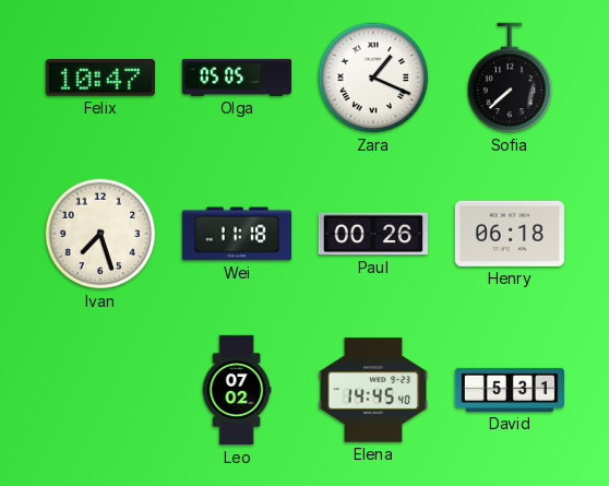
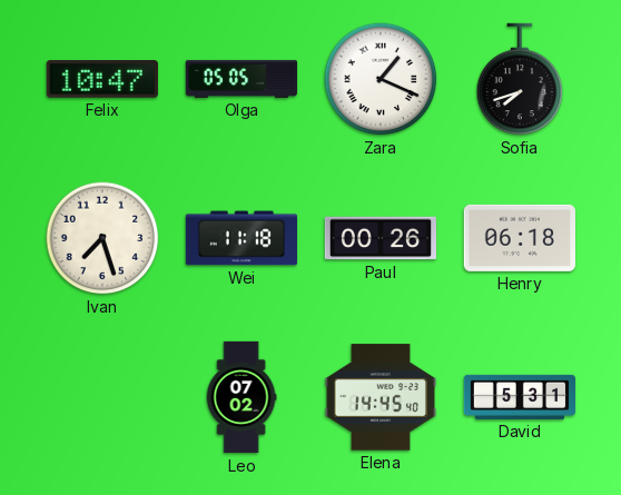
Sofia: 7:38 -> 7:42
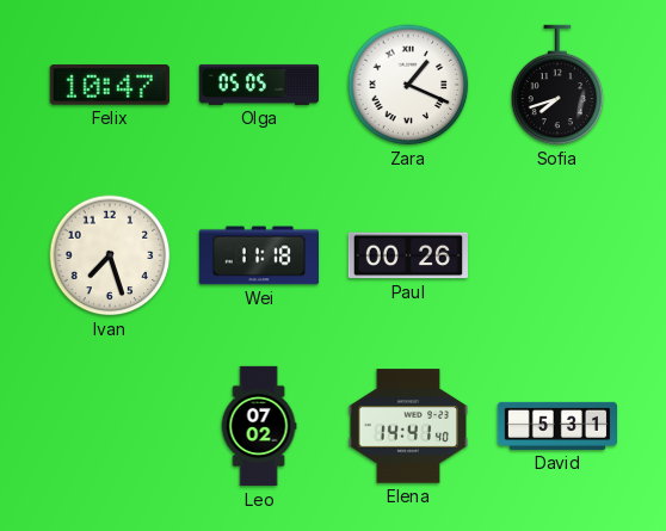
Henry: 06:18 -> none
Elena: 14:45 -> 14:41
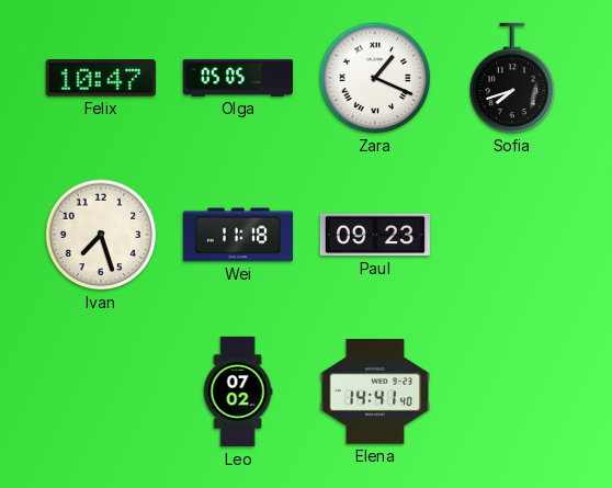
Paul: 00:26 -> 09:23
David: 5:31 -> none
